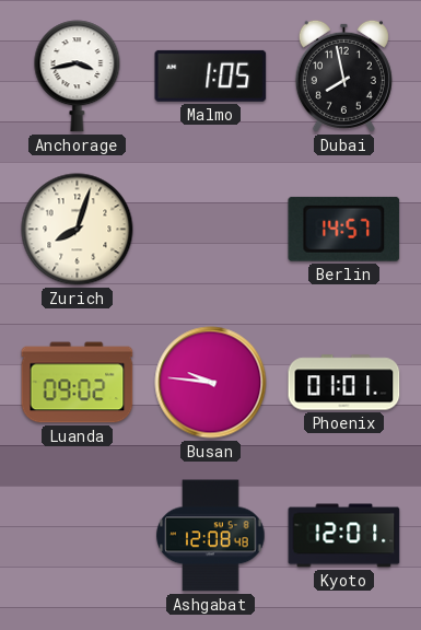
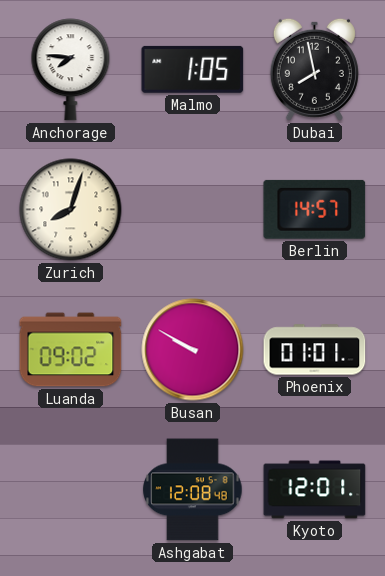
Anchorage: 3:43 -> 7:46
Busan: 9:46 -> 9:50
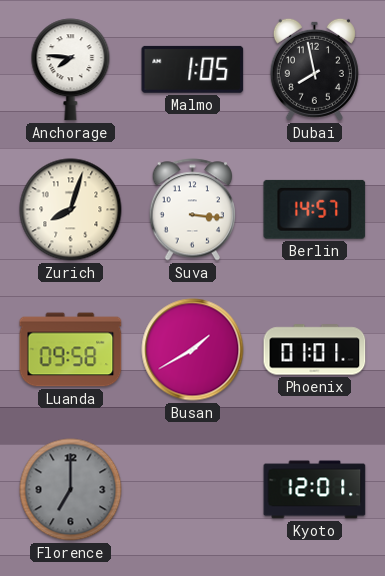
Suva: none -> 3:16
Luanda: 09:02 -> 09:58
Busan: 9:50 -> 1:40
Florence: none -> 7:00
Ashgabat: 12:08 -> none
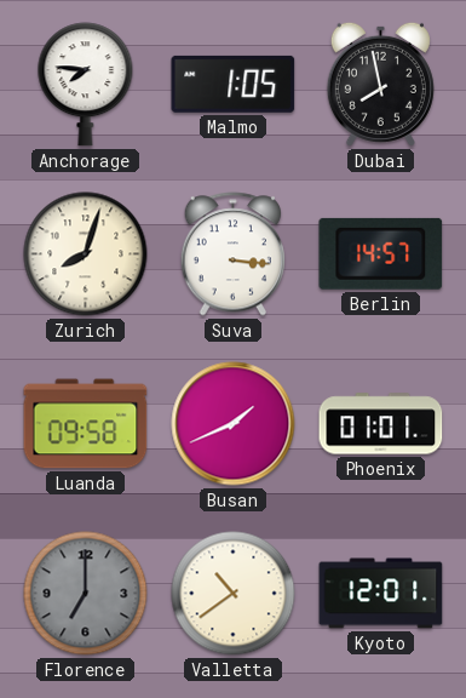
Busan: 1:40 -> 1:41
Valletta: none -> 10:39
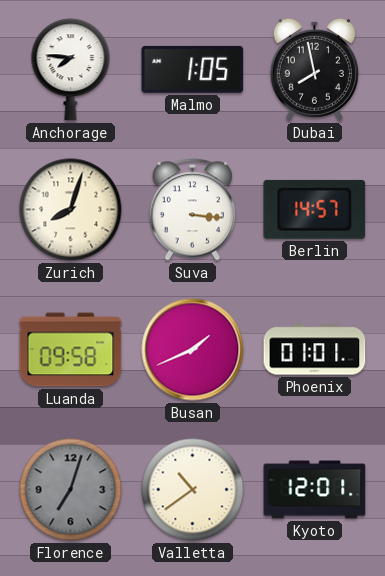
Florence: 7:00 -> 7:03
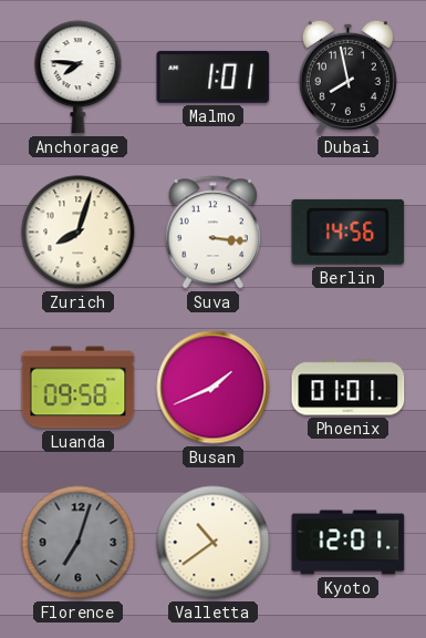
Malmo: 1:05 -> 1:01
Berlin: 14:57 -> 14:56
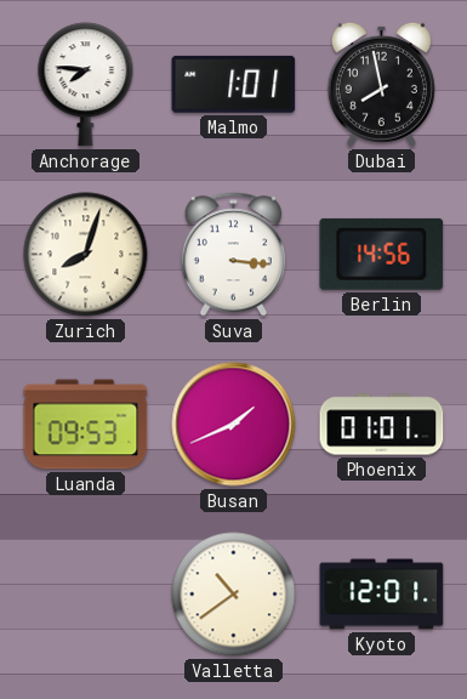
Luanda: 09:58 -> 09:53
Florence: 7:03 -> none
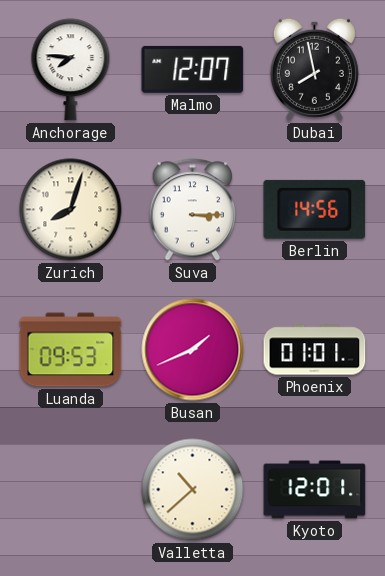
Malmo: 1:01 -> 12:07
Suva: 3:16 -> 3:15
Valletta: 10:39 -> 10:38
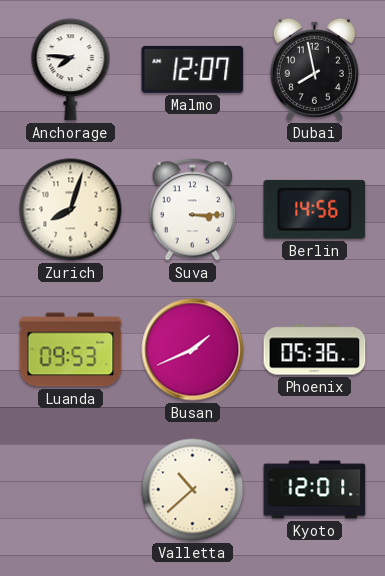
Phoenix: 01:01 -> 05:36
